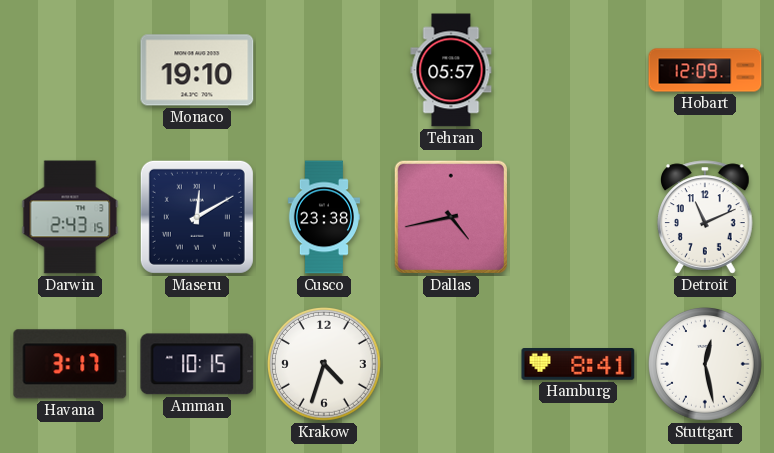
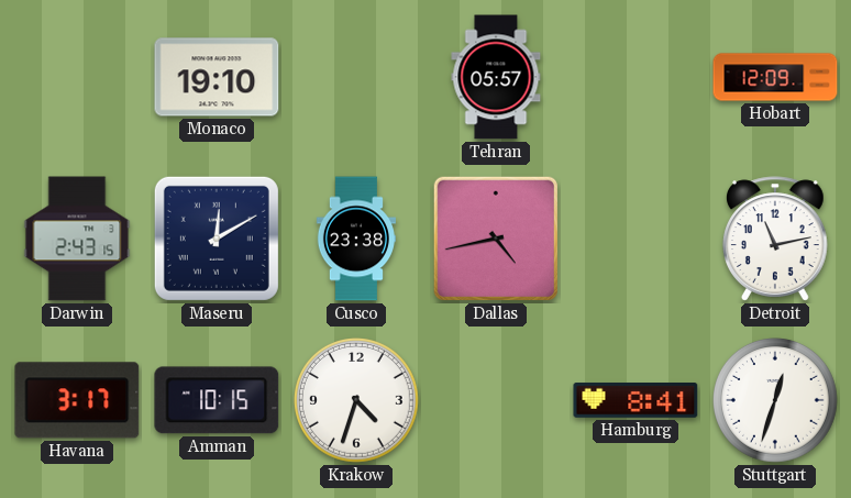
Detroit: 11:11 -> 11:13
Stuttgart: 12:28 -> 12:33
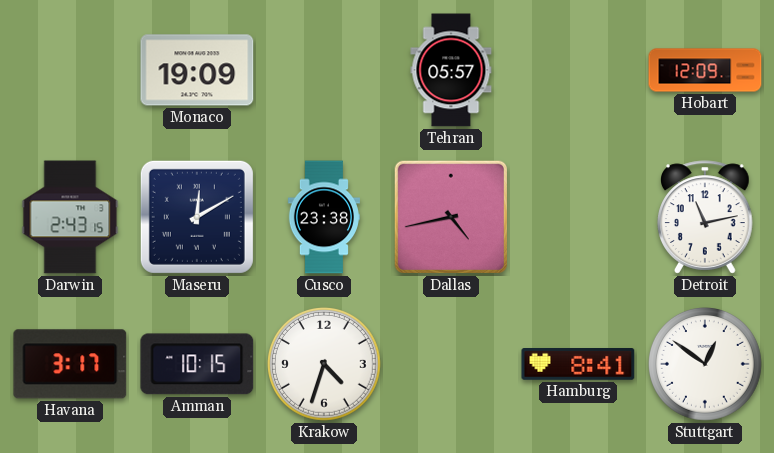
Monaco: 19:10 -> 19:09
Stuttgart: 12:33 -> 12:51
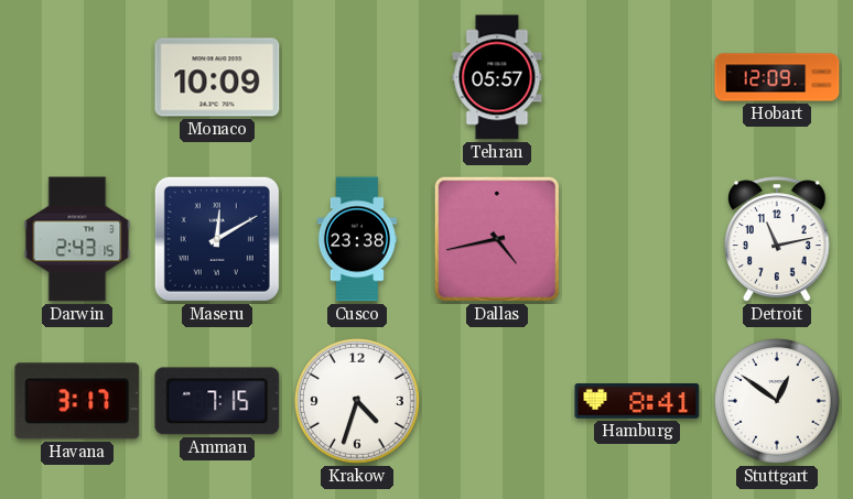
Monaco: 19:09 -> 10:09
Amman: 10:15 -> 7:15
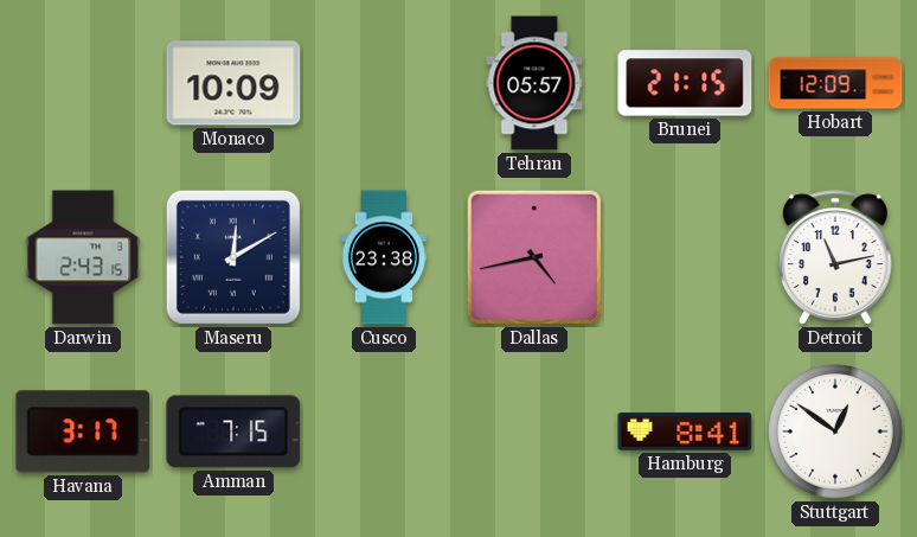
Brunei: none -> 21:15
Krakow: 4:33 -> none
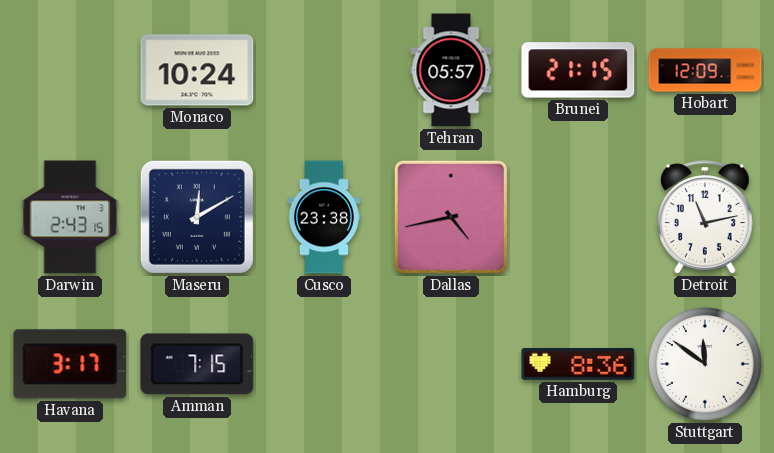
Monaco: 10:09 -> 10:24
Hamburg: 8:41 -> 8:36
Stuttgart: 12:51 -> 11:51
